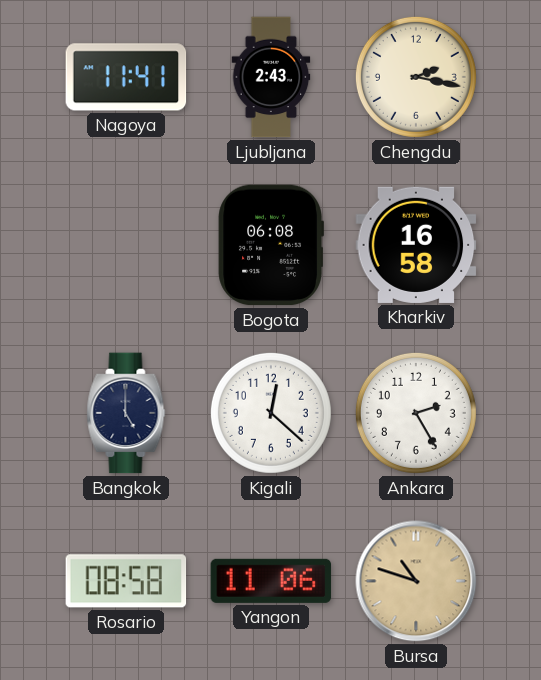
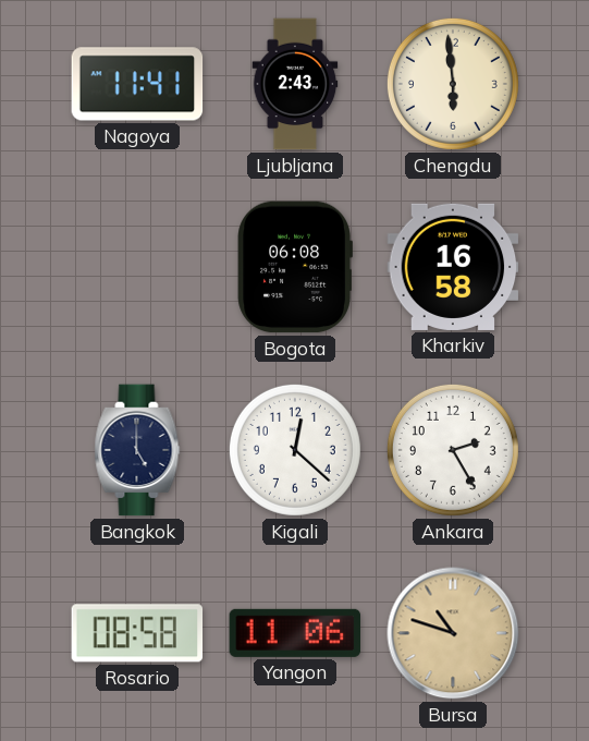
Chengdu: 2:17 -> 5:59
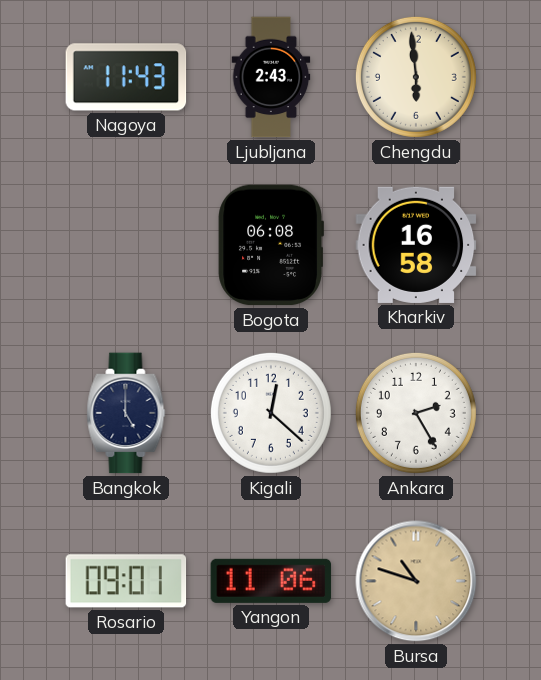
Nagoya: 11:41 -> 11:43
Rosario: 08:58 -> 09:01
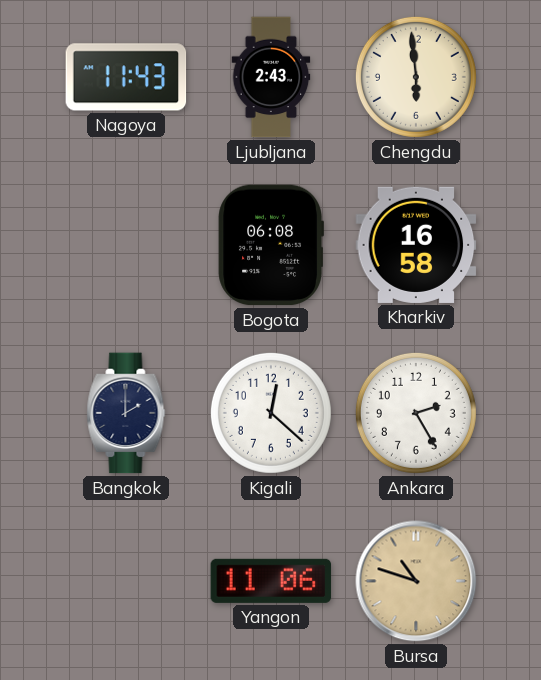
Bangkok: 5:00 -> 2:00
Rosario: 09:01 -> none
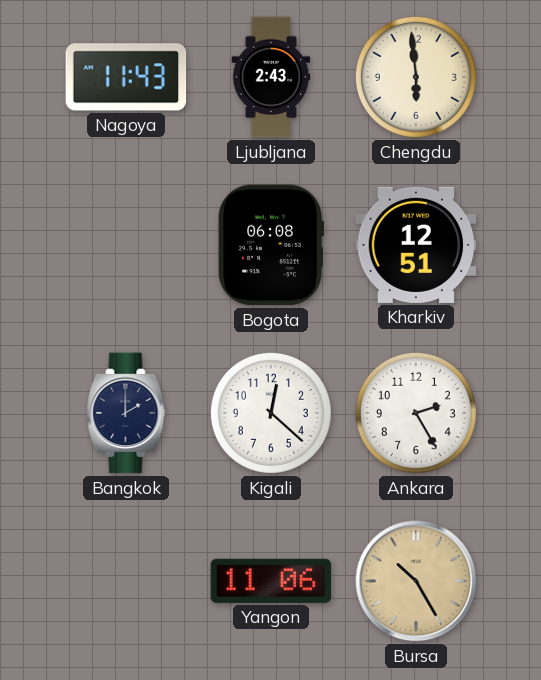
Kharkiv: 16:58 -> 12:51
Bursa: 10:48 -> 10:25
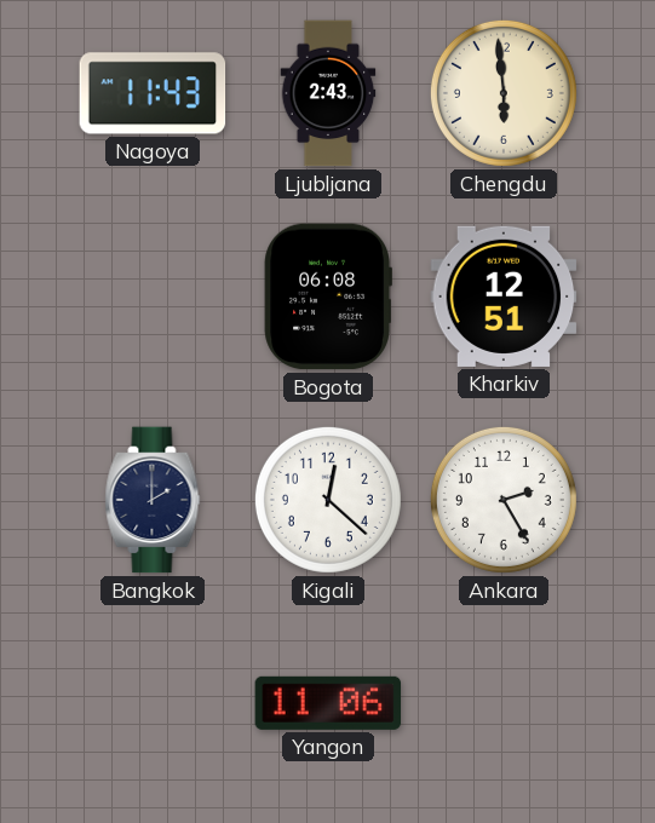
Bursa: 10:25 -> none
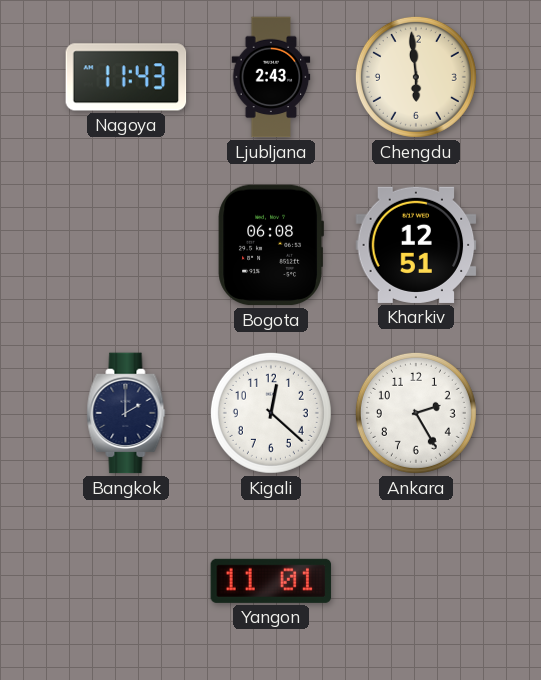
Yangon: 11:06 -> 11:01
